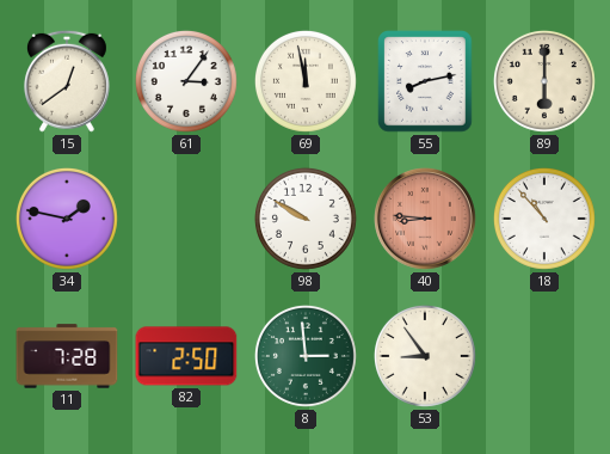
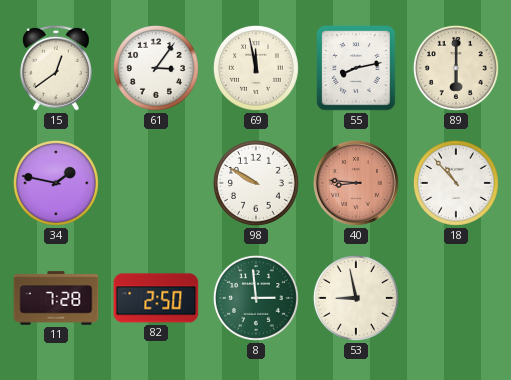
53: 8:54 -> 8:58
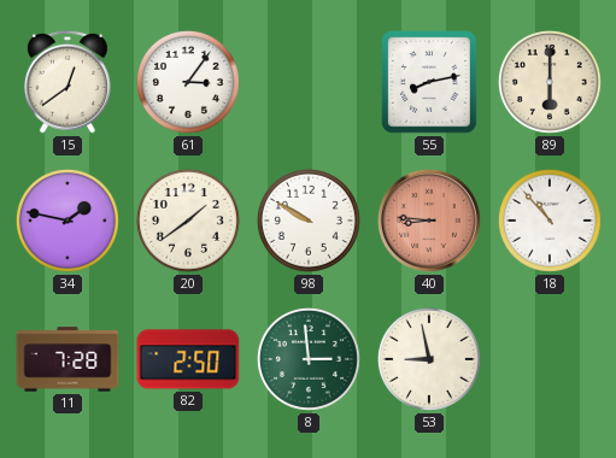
69: 11:58 -> none
20: none -> 1:39
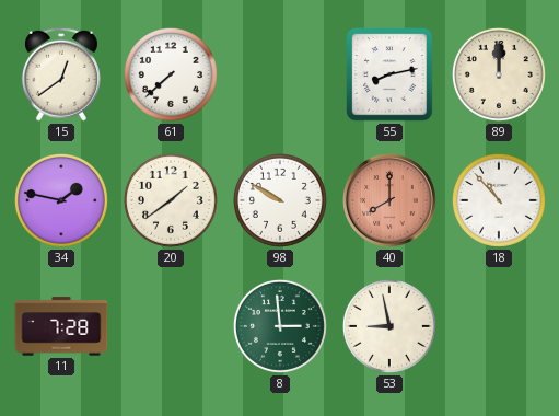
61: 3:06 -> 7:38
89: 6:00 -> 12:00
40: 8:46 -> 8:00
82: 2:50 -> none
